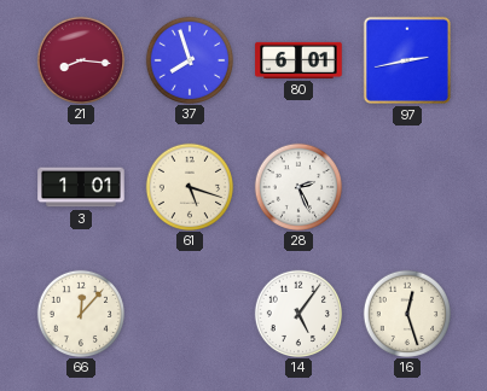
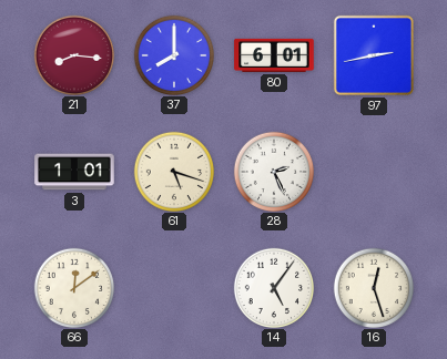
37: 7:57 -> 8:00
66: 12:07 -> 12:09
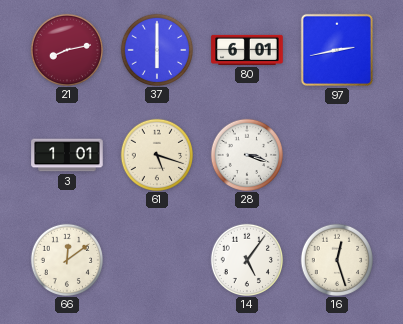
21: 8:16 -> 8:13
37: 8:00 -> 6:00
28: 2:26 -> 3:18
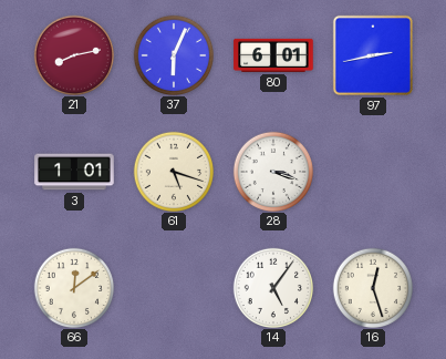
37: 6:00 -> 6:04
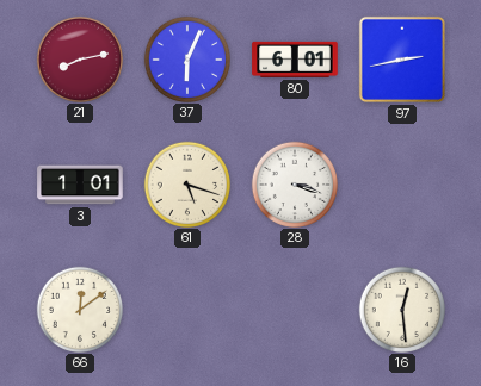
14: 5:06 -> none
16: 12:27 -> 12:29
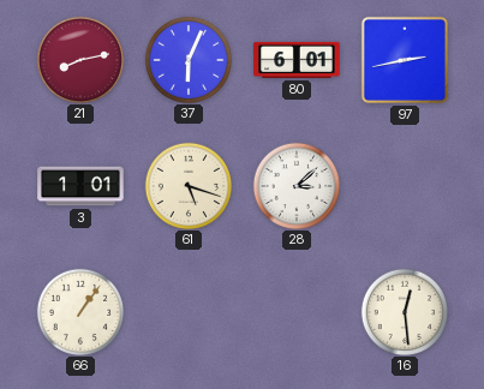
28: 3:18 -> 3:08
66: 12:09 -> 1:06
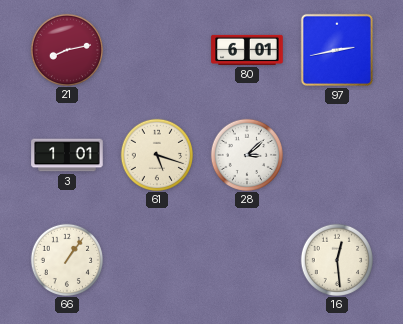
37: 6:04 -> none
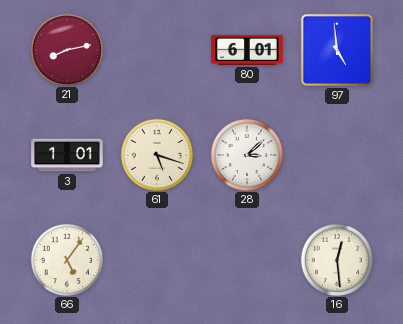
97: 2:43 -> 4:59
66: 1:06 -> 5:06
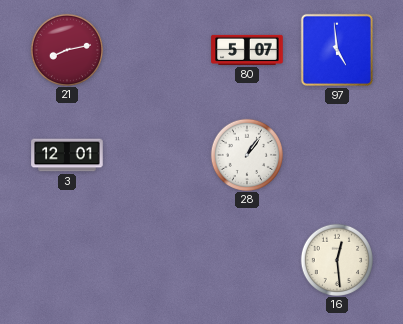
80: 6:01 -> 5:07
3: 1:01 -> 12:01
61: 5:18 -> none
28: 3:08 -> 1:06
66: 5:06 -> none
